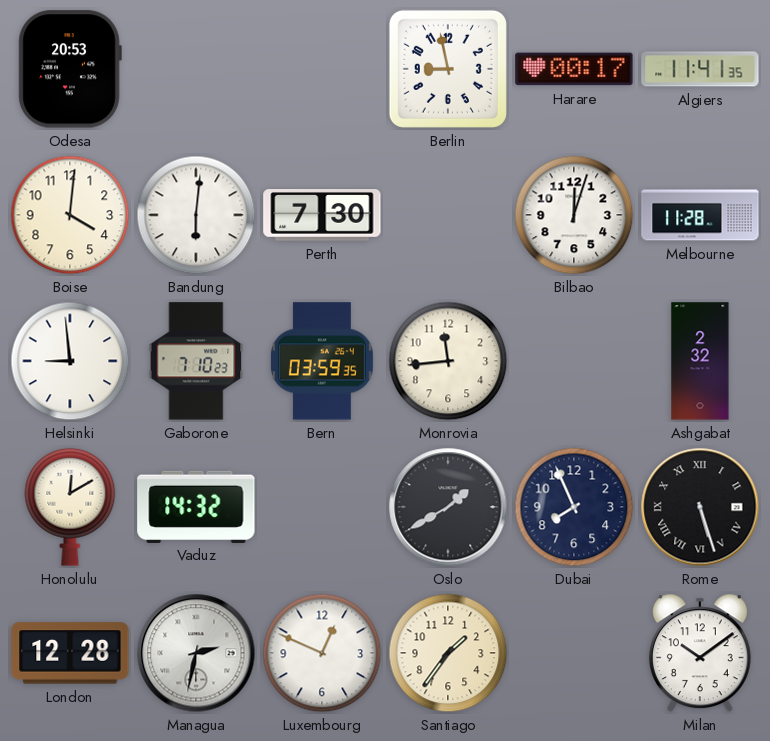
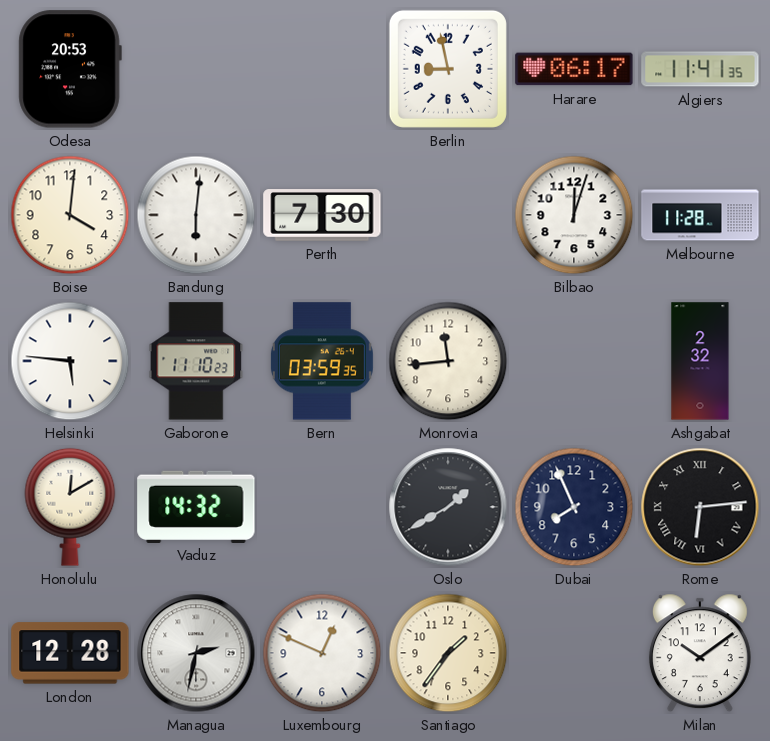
Harare: 00:17 -> 06:17
Helsinki: 8:59 -> 5:46
Gaborone: 7:10 -> 11:10
Rome: 5:27 -> 6:14
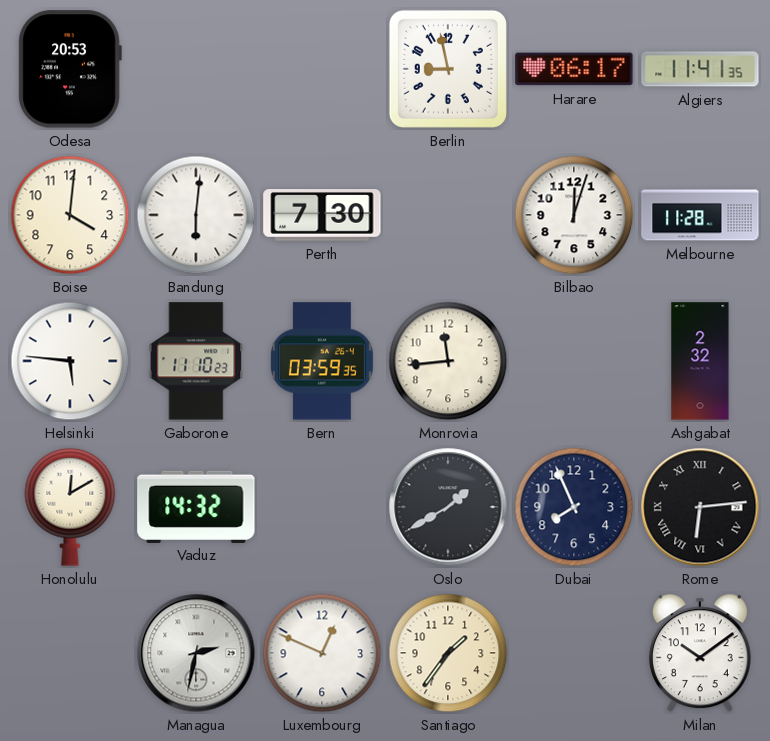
London: 12:28 -> none
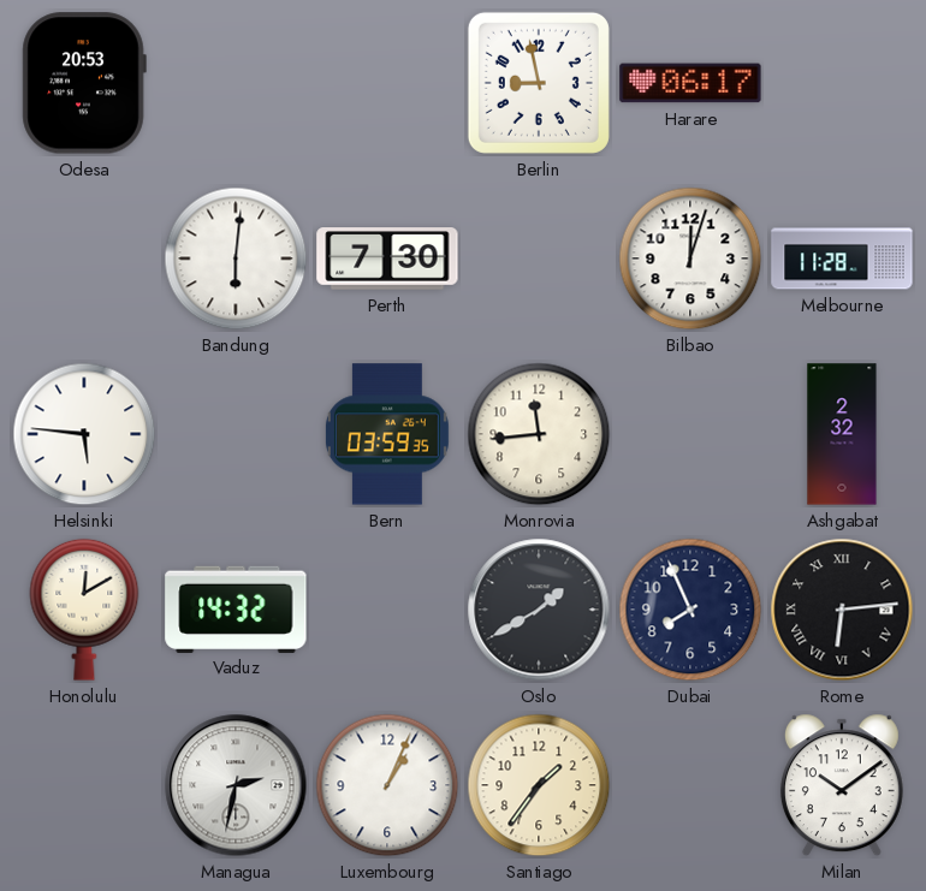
Algiers: 11:41 -> none
Boise: 4:01 -> none
Gaborone: 11:10 -> none
Luxembourg: 12:49 -> 1:04
